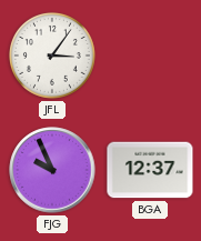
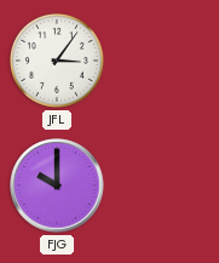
FJG: 9:56 -> 10:00
BGA: 12:37 -> none
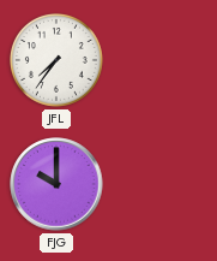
JFL: 3:06 -> 7:36
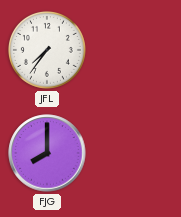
FJG: 10:00 -> 8:00
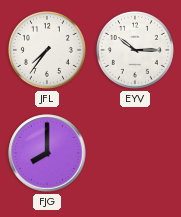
EYV: none -> 10:15
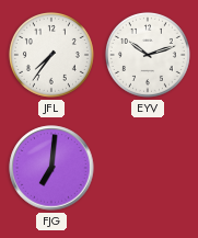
EYV: 10:15 -> 10:12
FJG: 8:00 -> 7:01
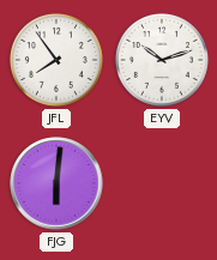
JFL: 7:36 -> 7:54
FJG: 7:01 -> 6:01
